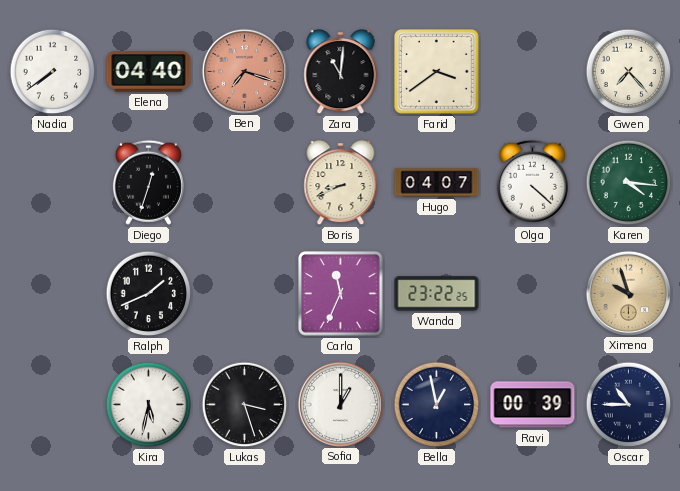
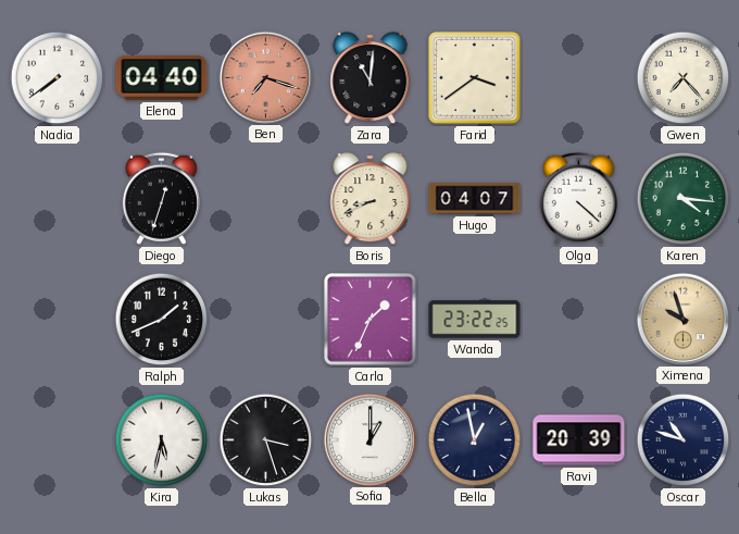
Carla: 11:34 -> 1:34
Ravi: 00:39 -> 20:39
Oscar: 10:45 -> 10:48
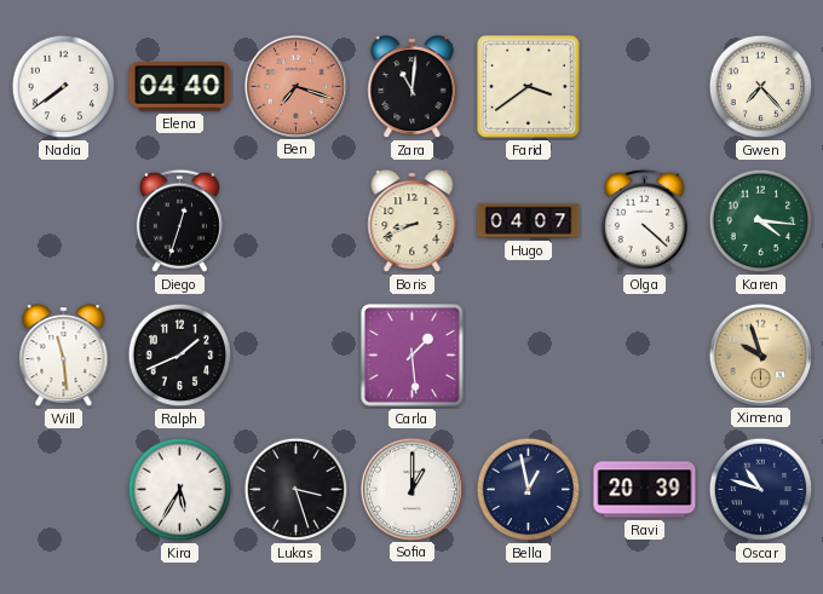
Will: none -> 11:29
Carla: 1:34 -> 1:29
Wanda: 23:22 -> none
Kira: 5:32 -> 5:35
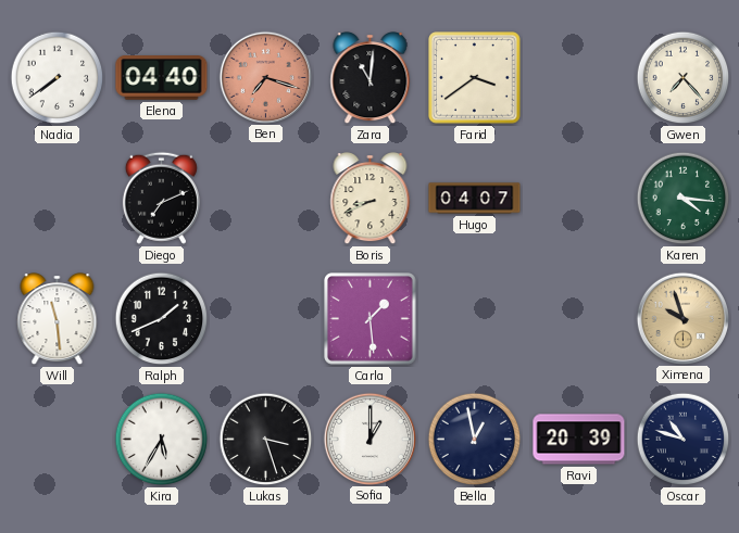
Diego: 12:33 -> 7:11
Olga: 4:22 -> none
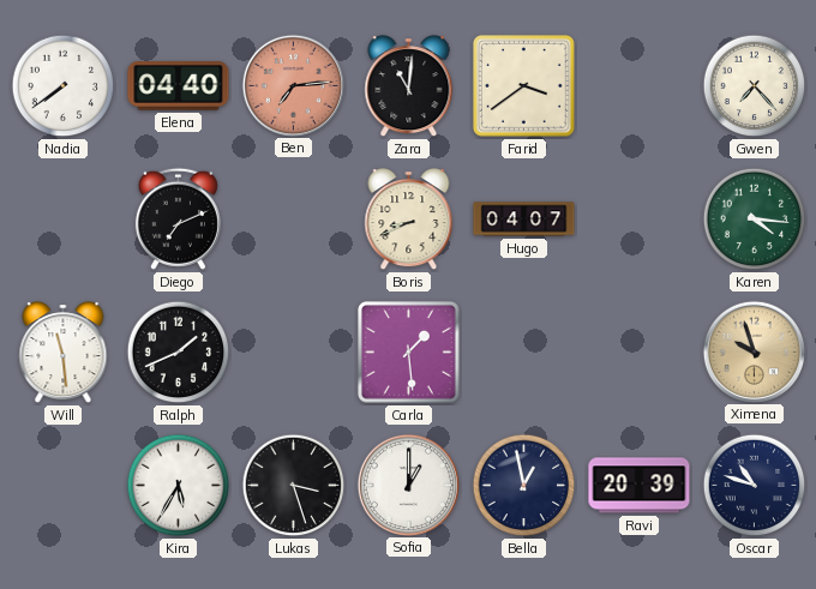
Ben: 7:18 -> 7:14
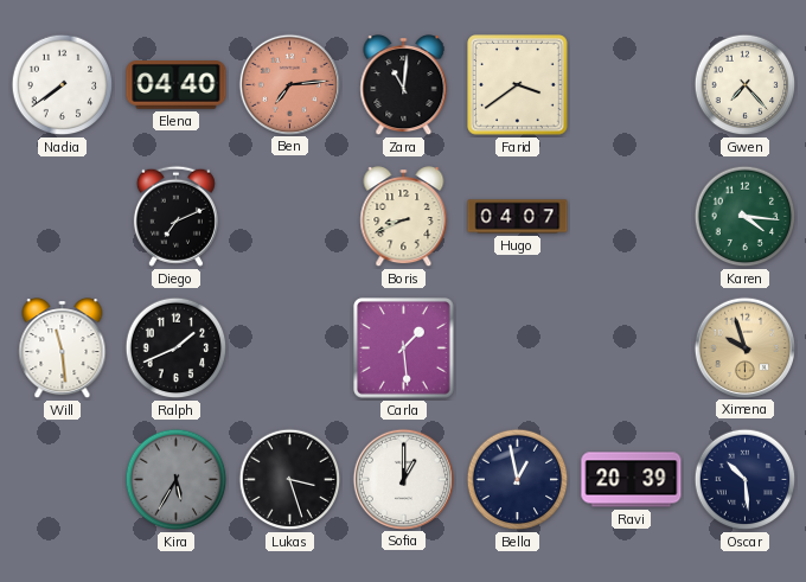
Kira dial: white -> grey
Oscar: 10:48 -> 10:29
